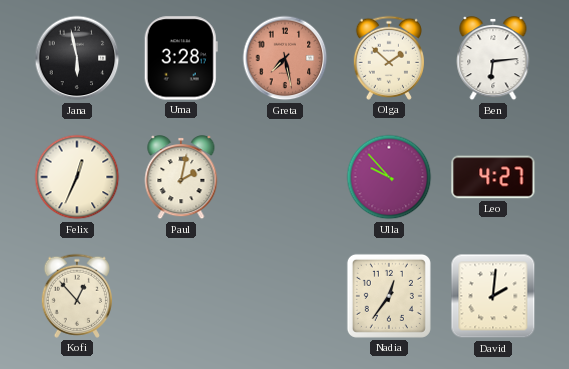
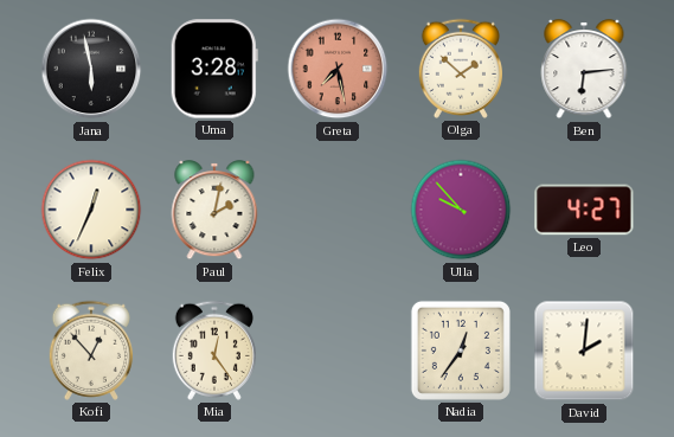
Mia: none -> 12:24
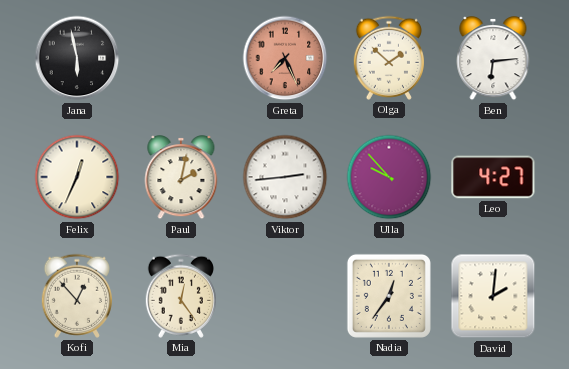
Uma: 3:28 -> none
Greta: 7:28 -> 7:26
Viktor: none -> 2:44
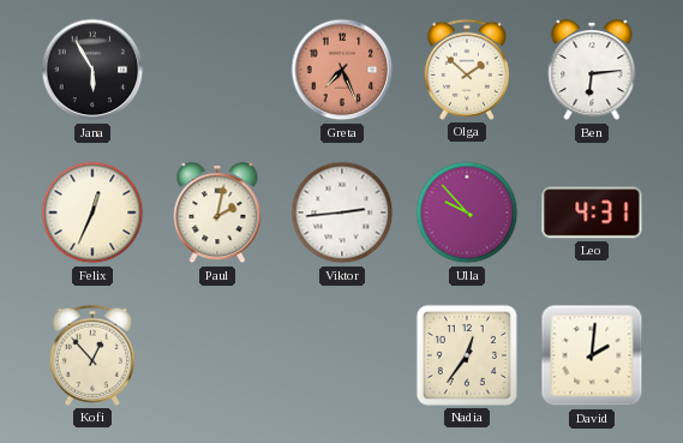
Jana: 5:58 -> 5:55
Leo: 4:27 -> 4:31
Mia: 12:24 -> none
